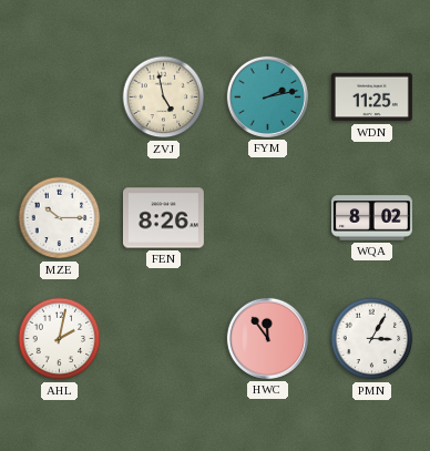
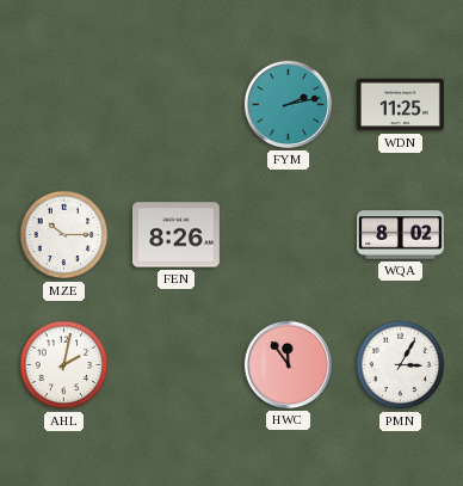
ZVJ: 4:58 -> none
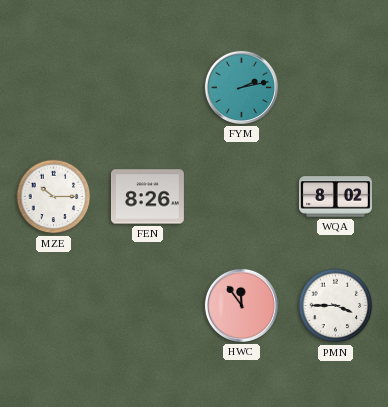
WDN: 11:25 -> none
AHL: 2:02 -> none
PMN: 3:05 -> 3:45
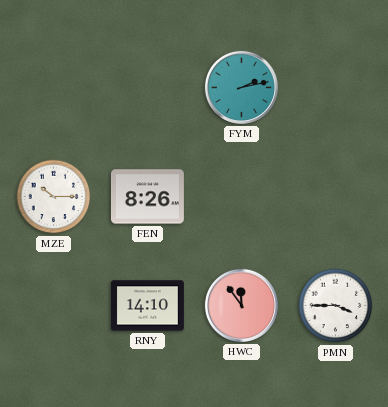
WQA: 8:02 -> none
RNY: none -> 14:10
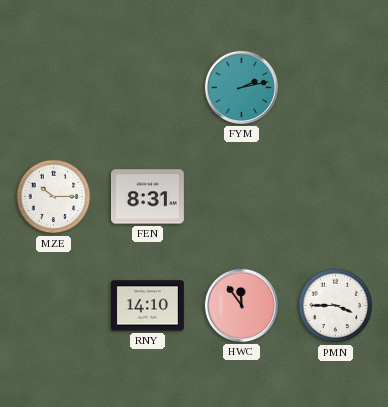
FEN: 8:26 -> 8:31
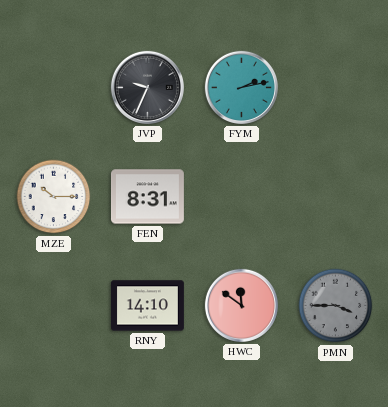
JVP: none -> 9:34
HWC: 11:54 -> 11:51
PMN dial: white -> grey
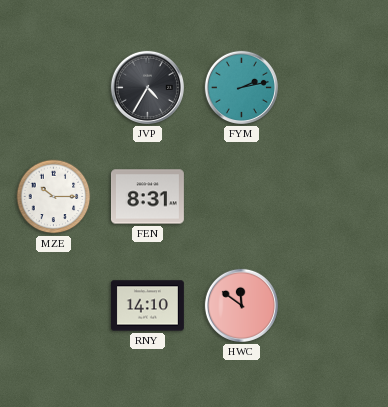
JVP: 9:34 -> 4:35
PMN: 3:45 -> none
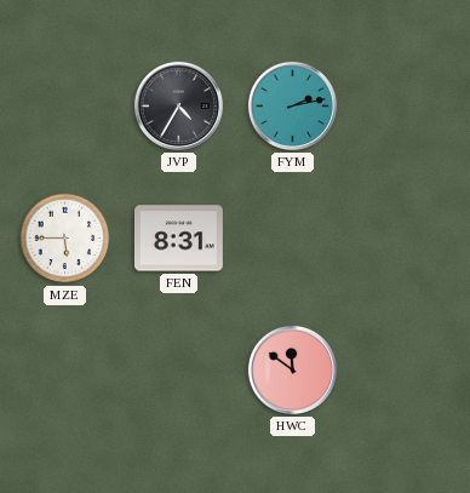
MZE: 10:15 -> 5:45
RNY: 14:10 -> none
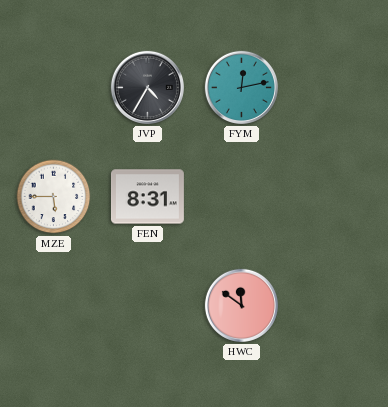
FYM: 2:13 -> 12:13
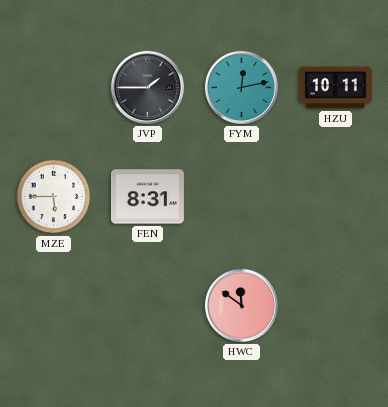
JVP: 4:35 -> 1:45
HZU: none -> 10:11
